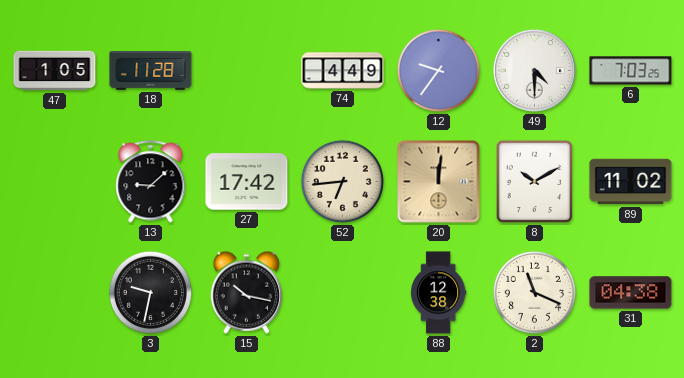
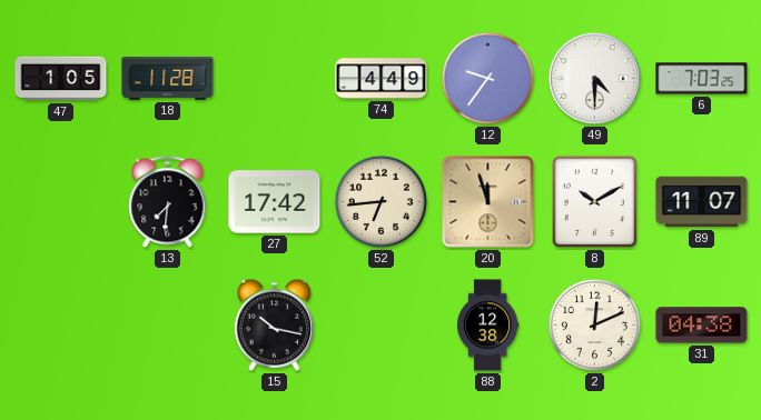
13: 9:08 -> 7:31
20: 12:01 -> 11:57
89: 11:02 -> 11:07
3: 9:32 -> none
2: 11:19 -> 12:11
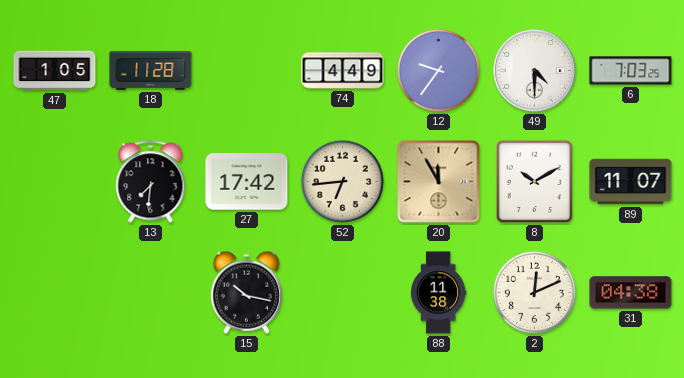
20: 11:57 -> 11:55
88: 12:38 -> 11:38
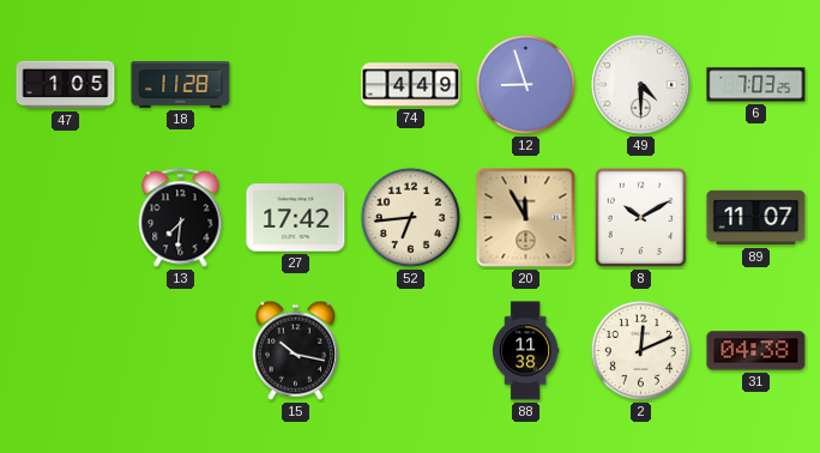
12: 9:36 -> 8:57
